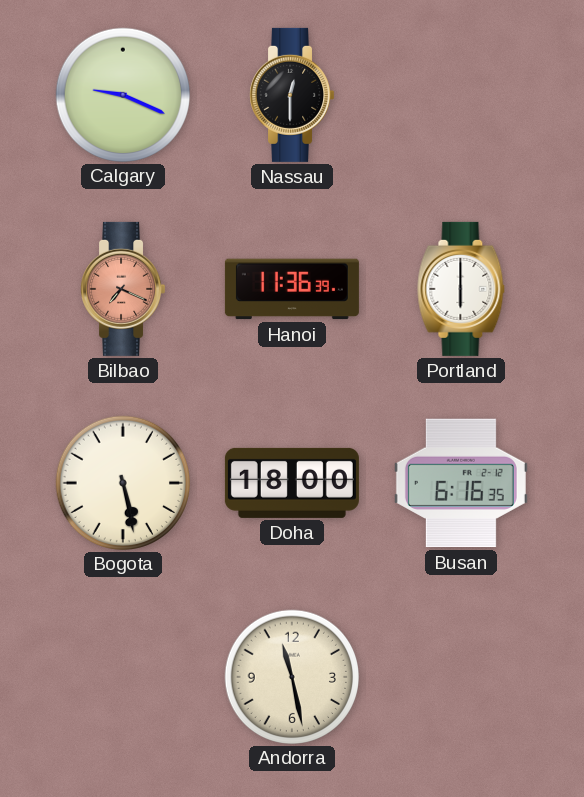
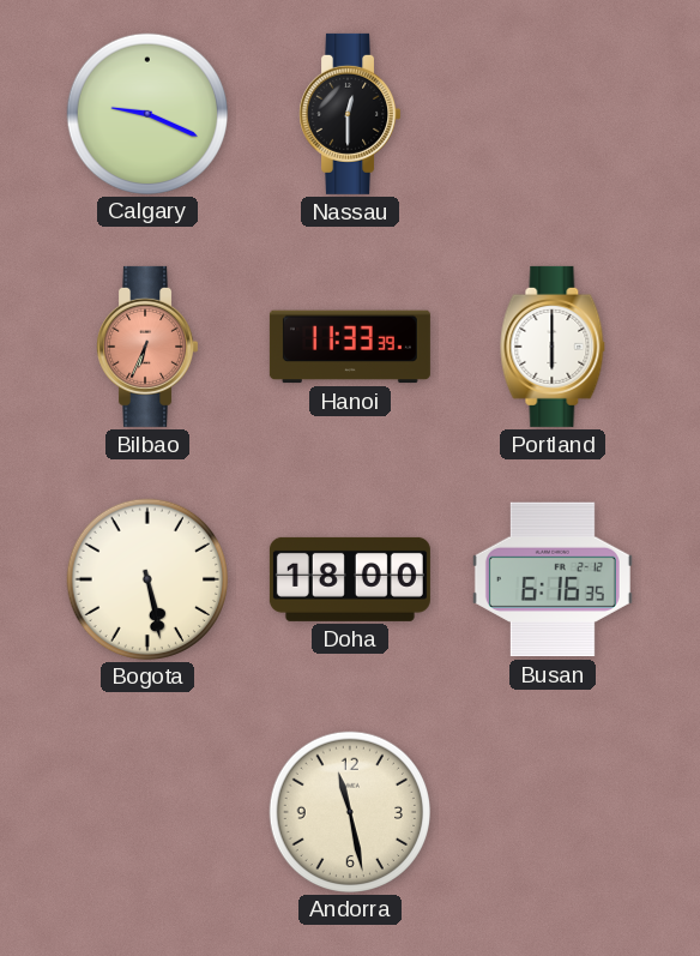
Bilbao: 7:19 -> 6:34
Hanoi: 11:36 -> 11:33
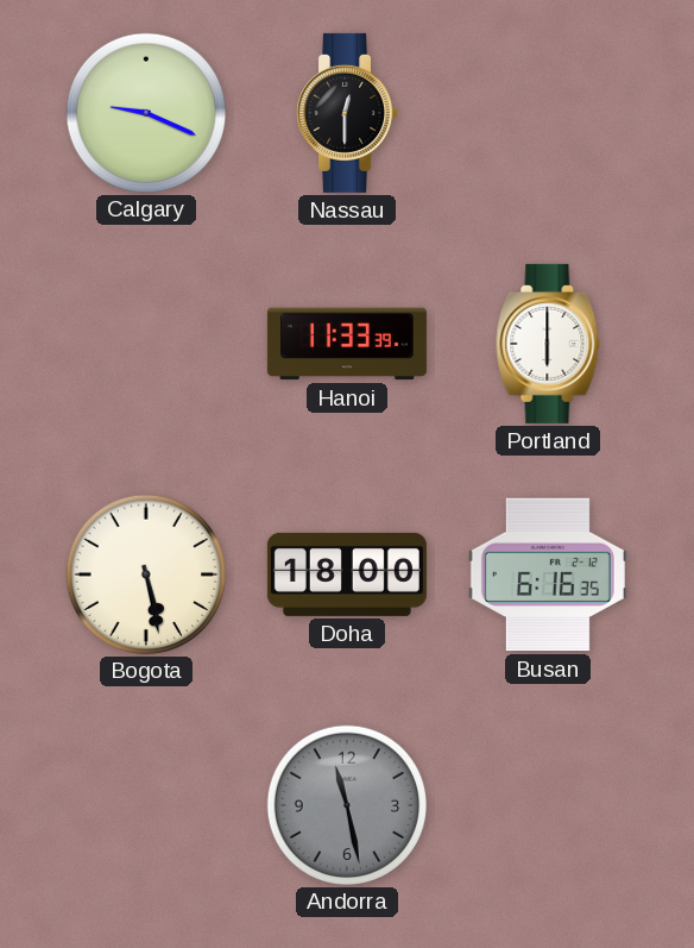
Bilbao: 6:34 -> none
Andorra dial: cream -> grey
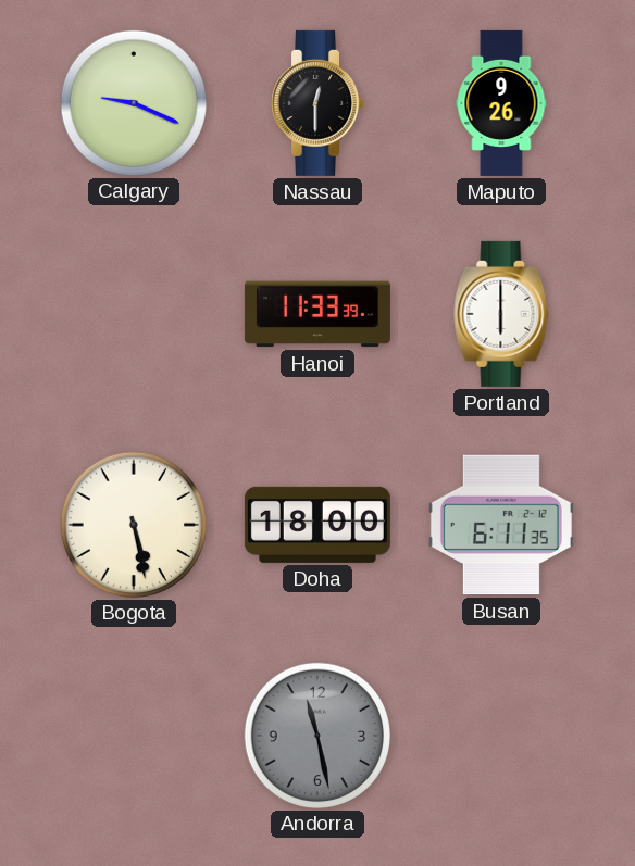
Maputo: none -> 9:26
Busan: 6:16 -> 6:11
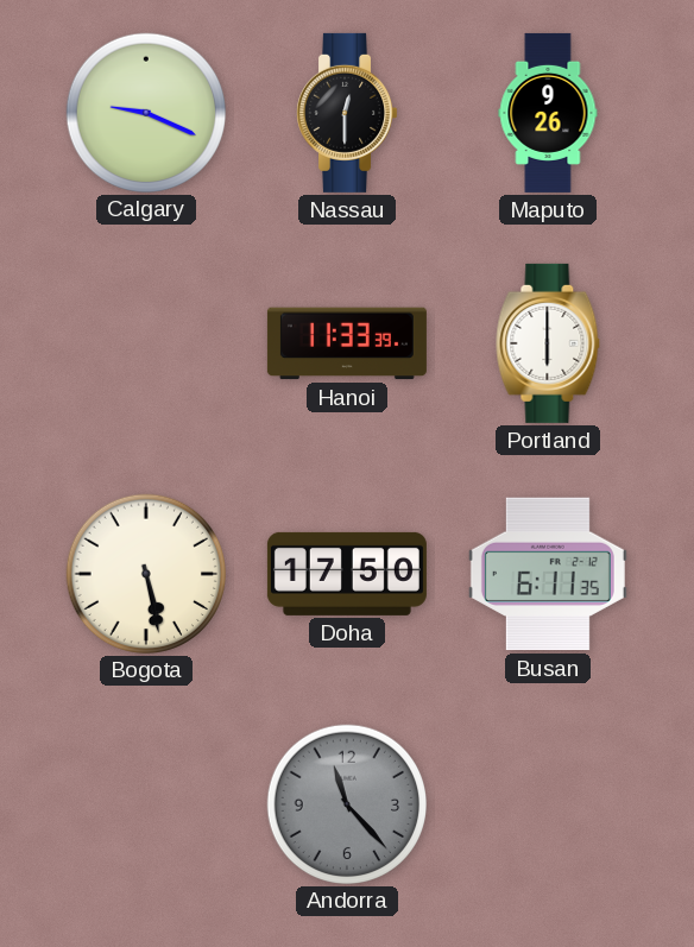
Doha: 18:00 -> 17:50
Andorra: 11:28 -> 11:23
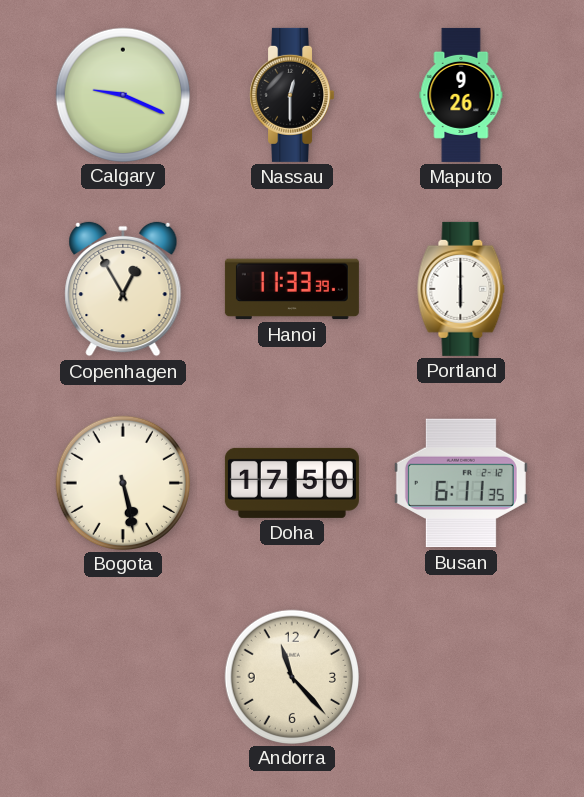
Copenhagen: none -> 12:55
Andorra dial: grey -> cream
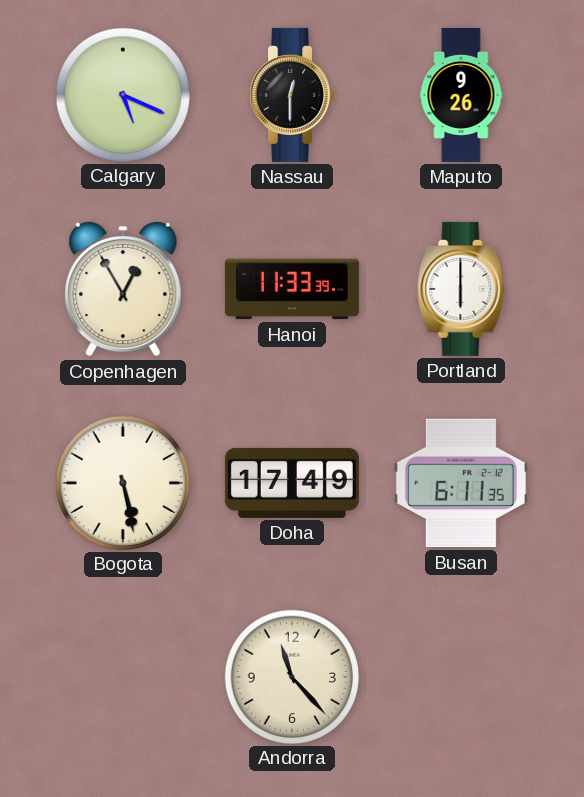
Calgary: 9:19 -> 5:19
Doha: 17:50 -> 17:49
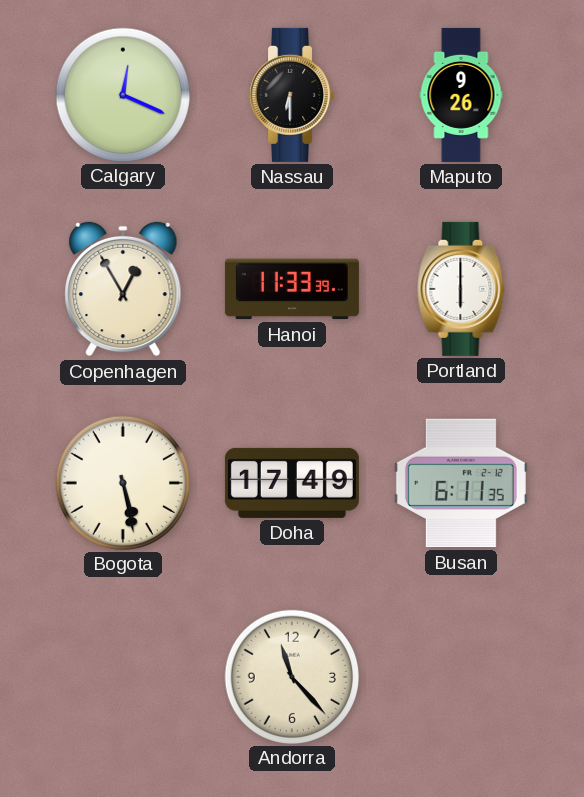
Calgary: 5:19 -> 12:19
Nassau: 12:30 -> 6:30
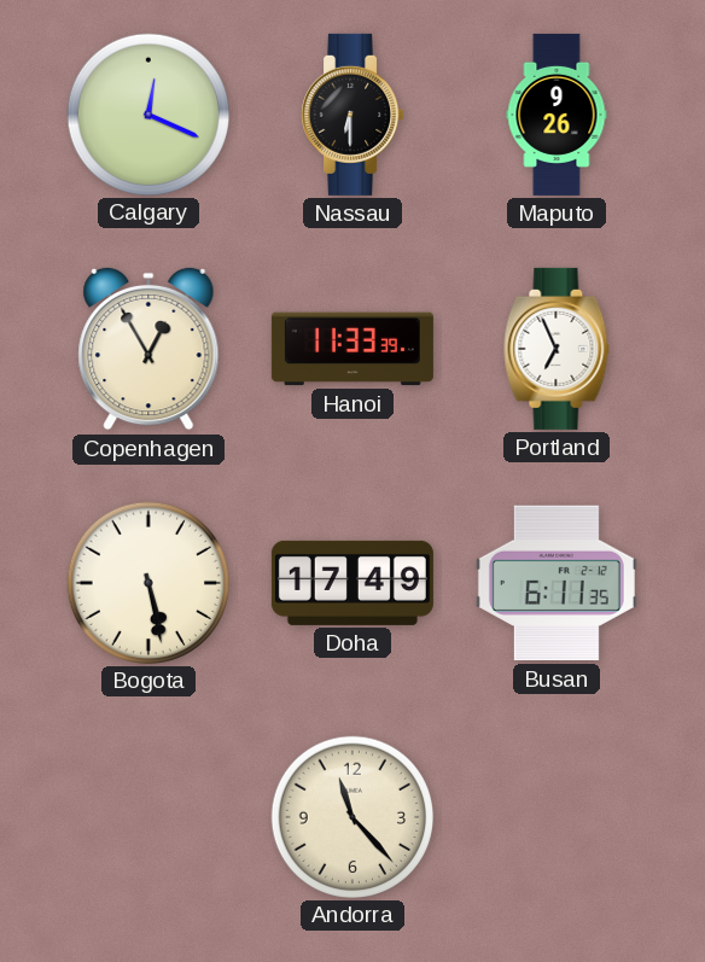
Portland: 6:00 -> 6:56
